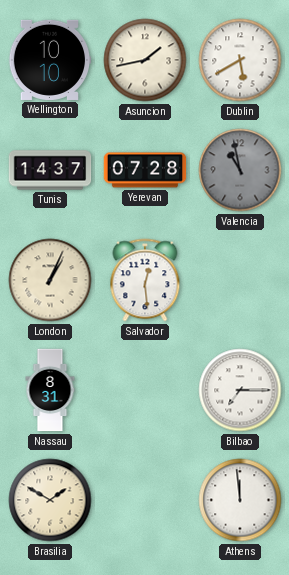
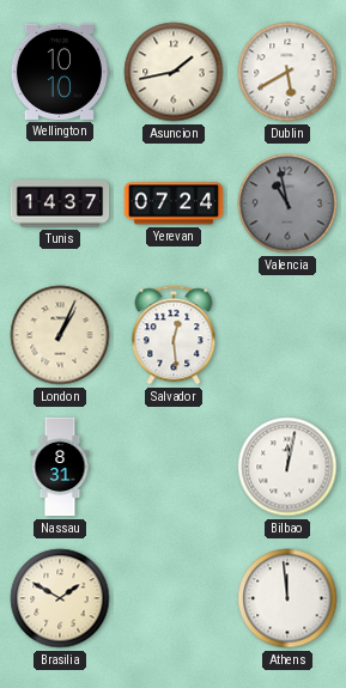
Yerevan: 07:28 -> 07:24
Bilbao: 7:15 -> 12:02
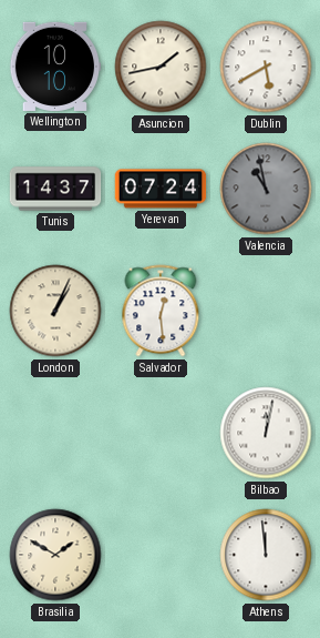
Nassau: 8:31 -> none
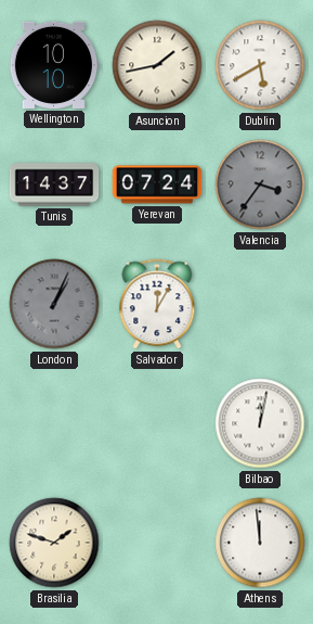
Valencia: 10:58 -> 3:36
London dial: cream -> grey
Salvador: 12:29 -> 12:05
Brasilia: 1:50 -> 1:48
